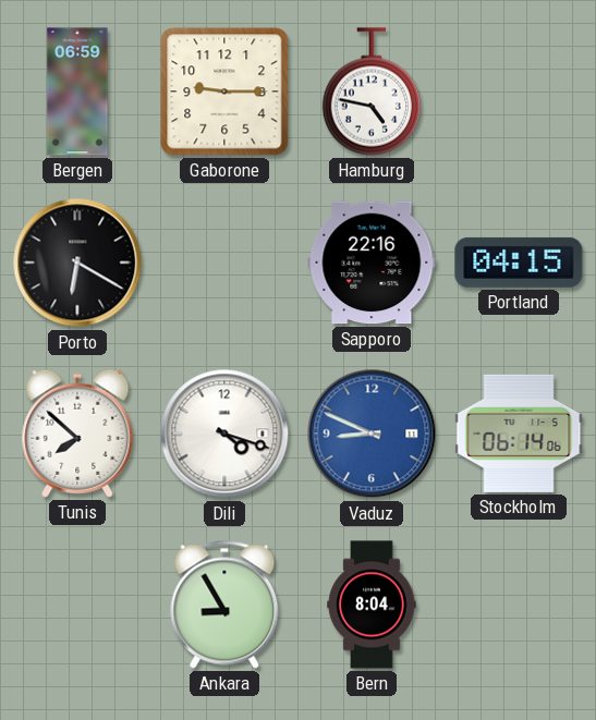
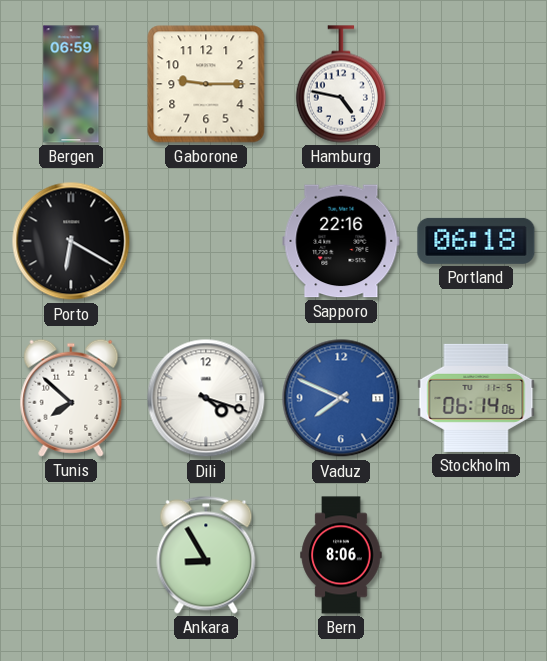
Portland: 04:15 -> 06:18
Vaduz: 8:49 -> 7:49
Bern: 8:04 -> 8:06
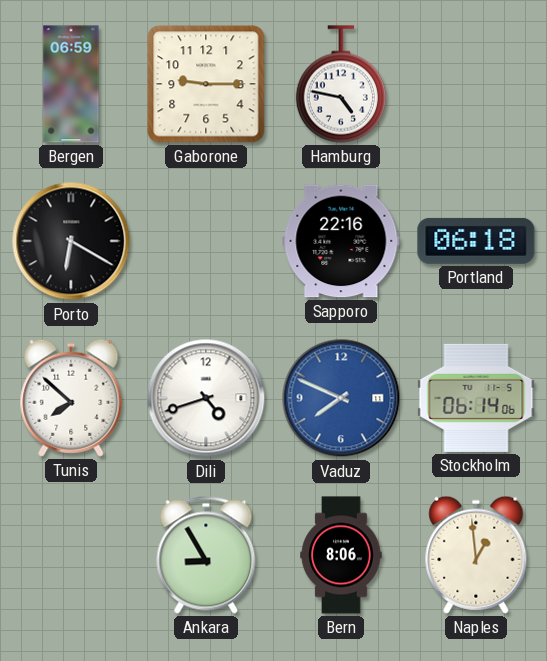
Dili: 4:18 -> 4:42
Naples: none -> 12:59
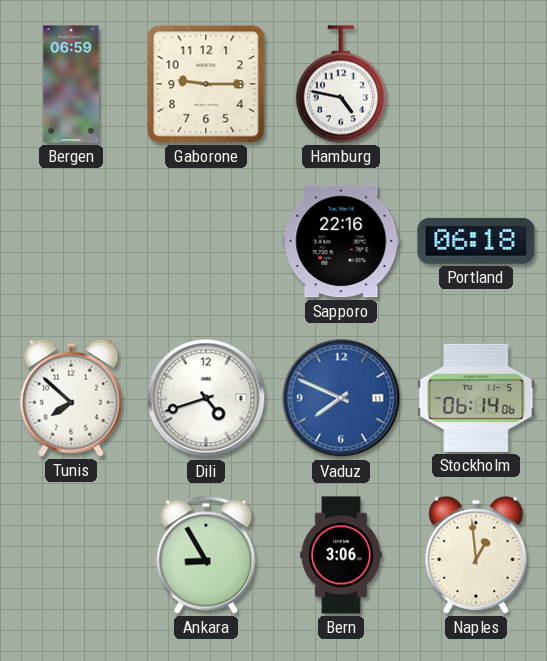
Porto: 6:20 -> none
Bern: 8:06 -> 3:06
